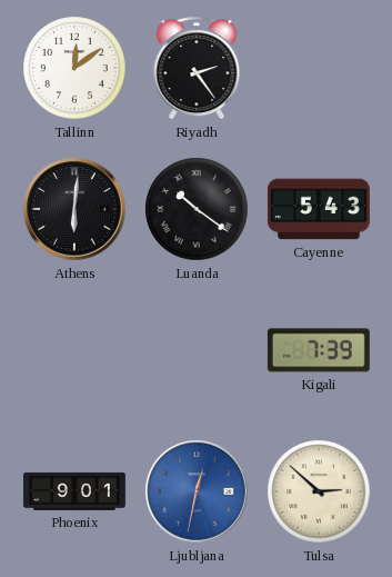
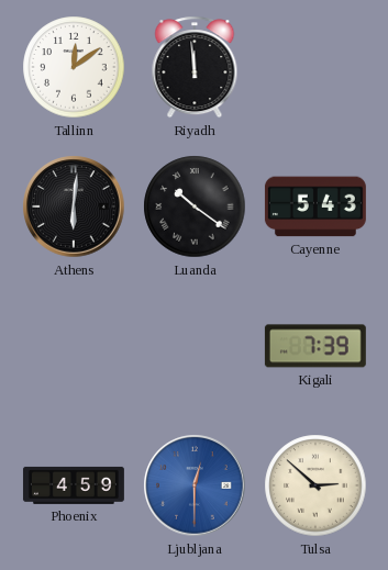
Riyadh: 2:24 -> 11:59
Phoenix: 9:01 -> 4:59
Ljubljana: 12:32 -> 12:30
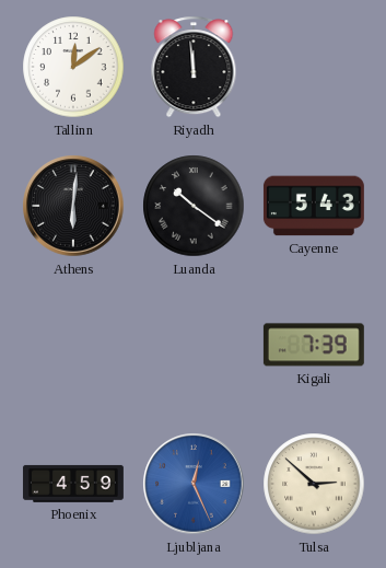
Ljubljana: 12:30 -> 12:26
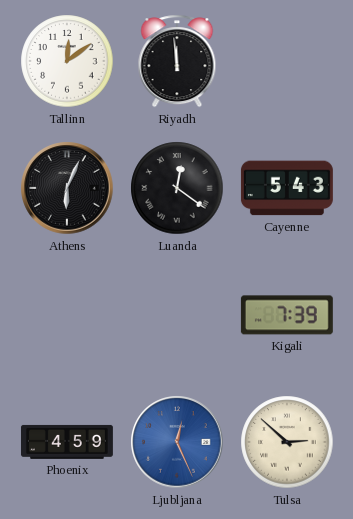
Athens: 6:01 -> 6:04
Luanda: 10:21 -> 12:21
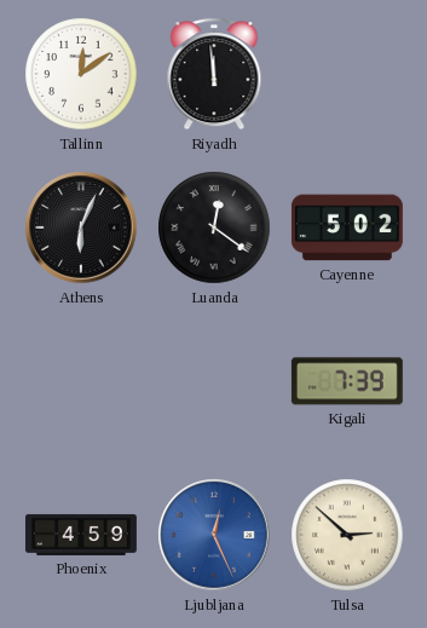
Cayenne: 5:43 -> 5:02
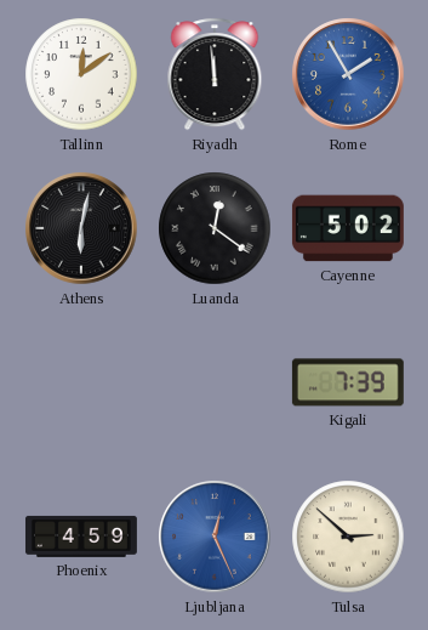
Rome: none -> 1:55
Athens: 6:04 -> 6:02
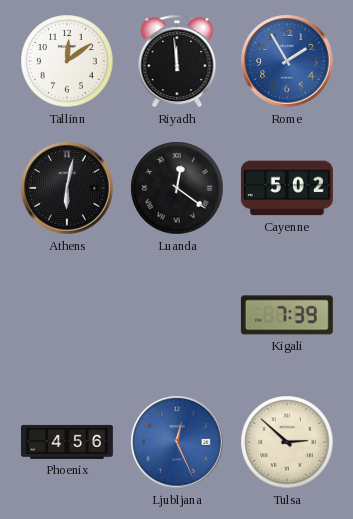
Phoenix: 4:59 -> 4:56
